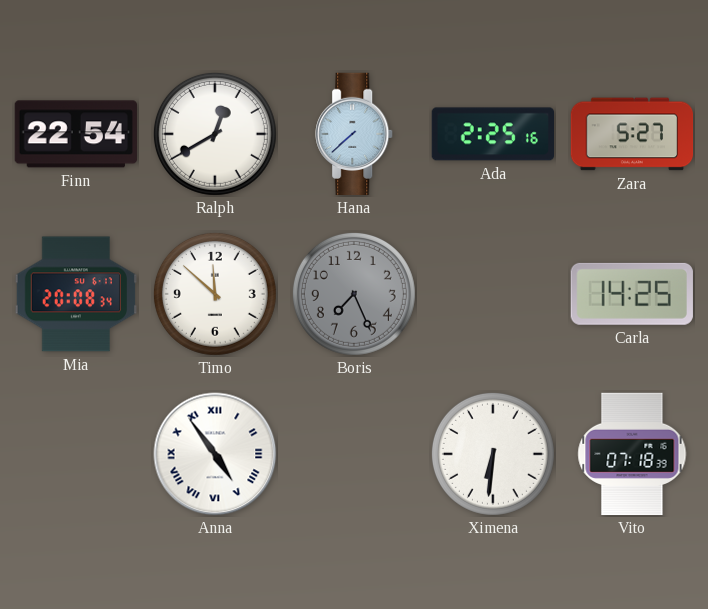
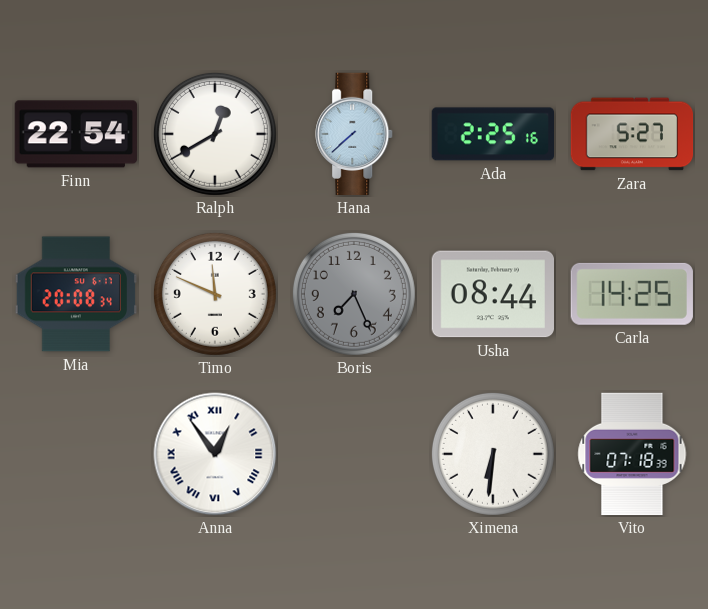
Timo: 11:52 -> 11:49
Usha: none -> 08:44
Anna: 4:54 -> 12:54
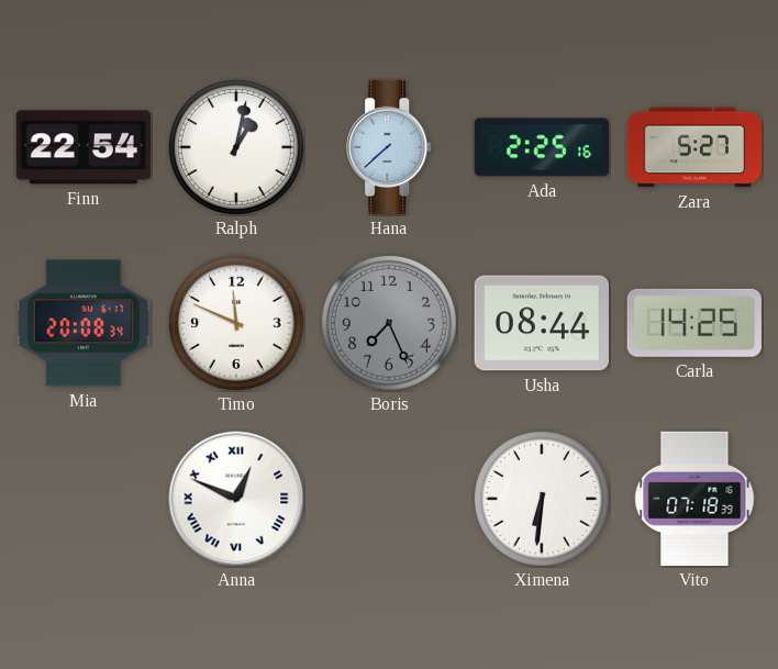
Ralph: 12:40 -> 1:02
Anna: 12:54 -> 12:49
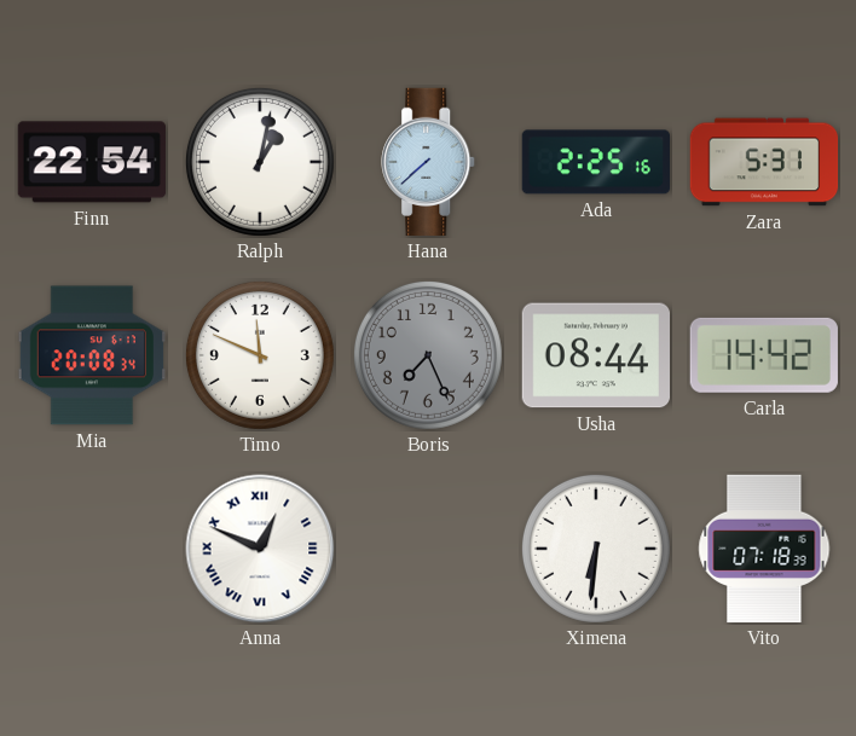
Zara: 5:27 -> 5:31
Carla: 14:25 -> 14:42
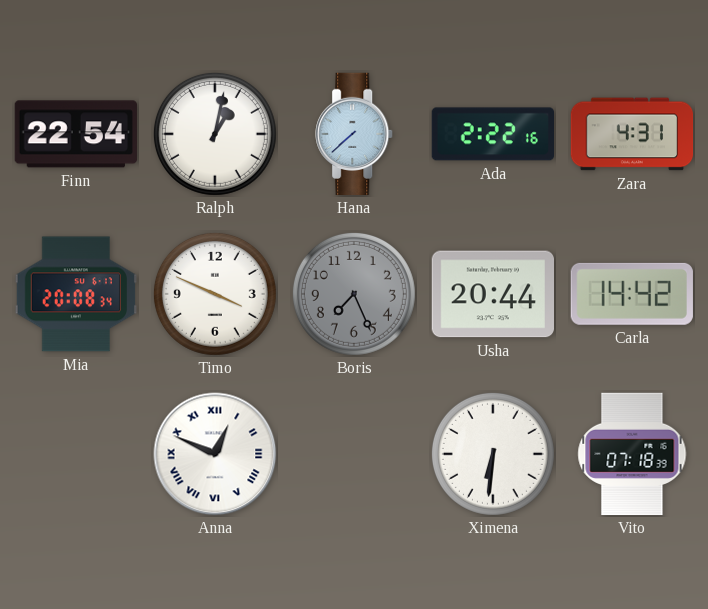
Ada: 2:25 -> 2:22
Zara: 5:31 -> 4:31
Timo: 11:49 -> 3:49
Usha: 08:44 -> 20:44
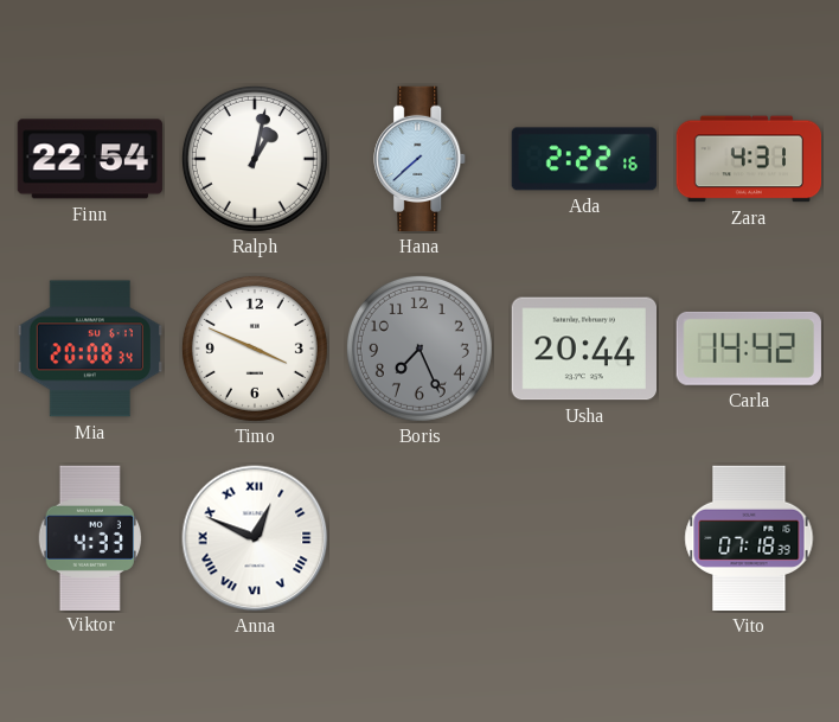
Viktor: none -> 4:33
Ximena: 6:31 -> none
